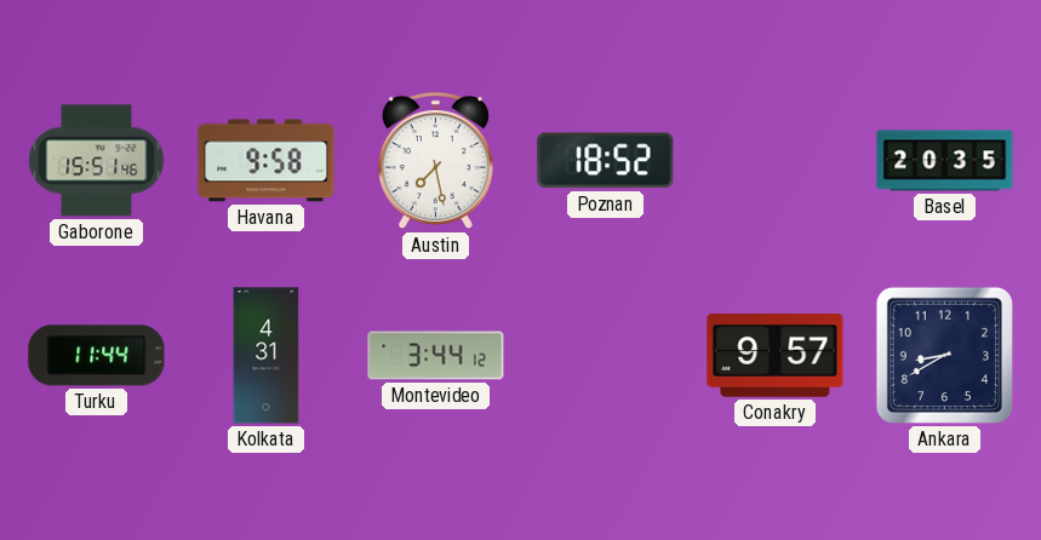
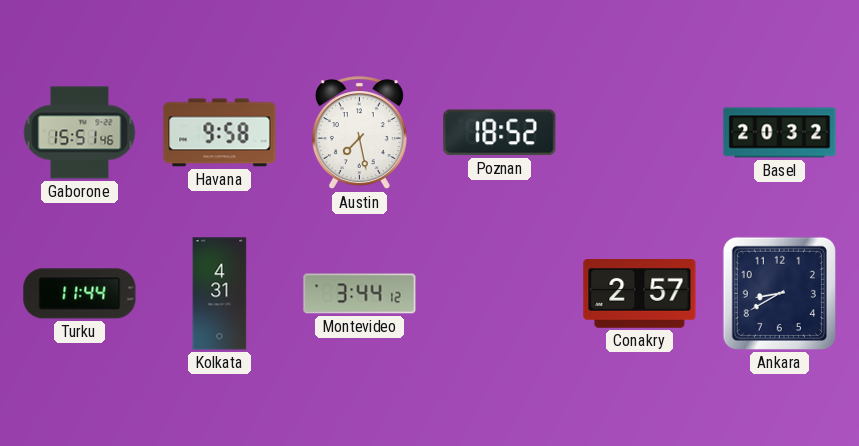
Basel: 20:35 -> 20:32
Conakry: 9:57 -> 2:57
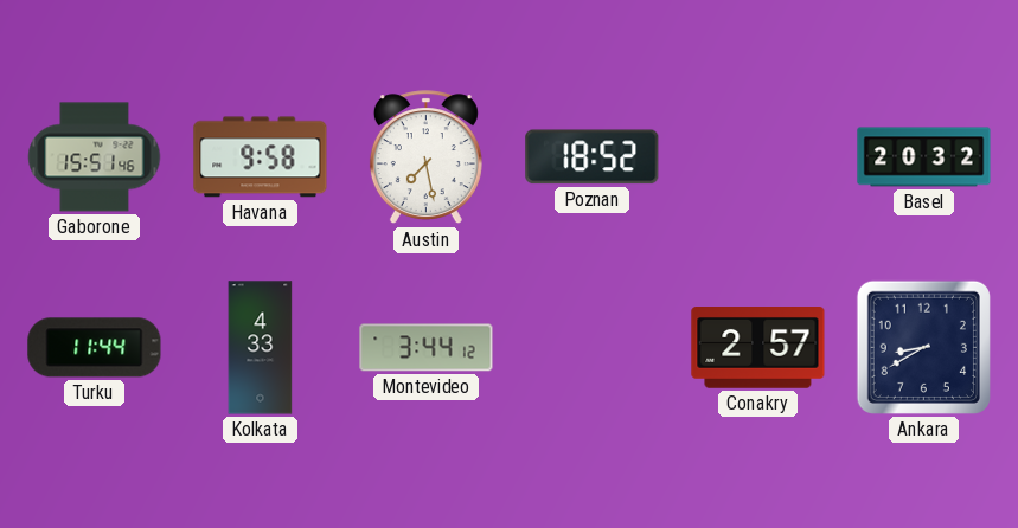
Kolkata: 4:31 -> 4:33
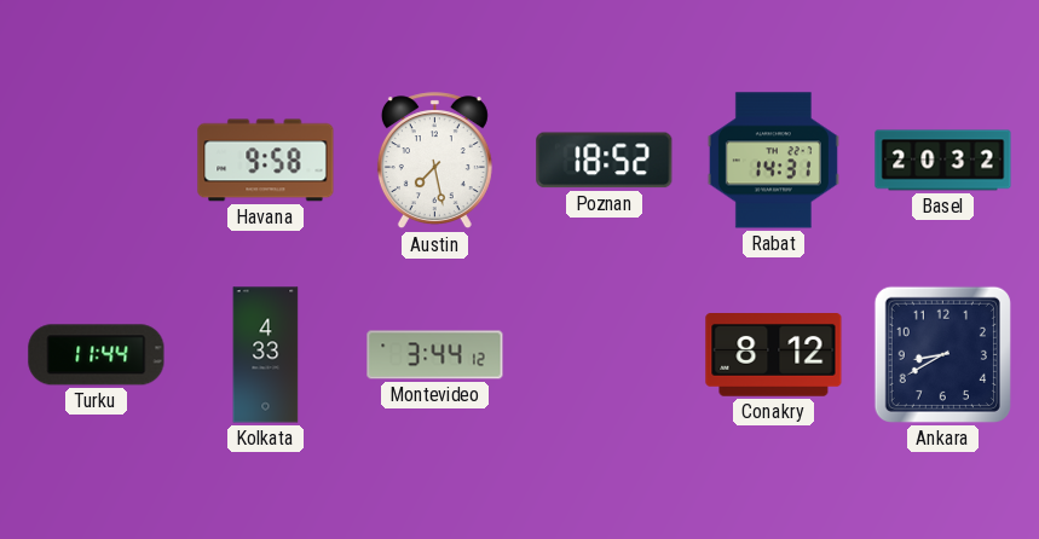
Gaborone: 15:51 -> none
Rabat: none -> 14:31
Conakry: 2:57 -> 8:12
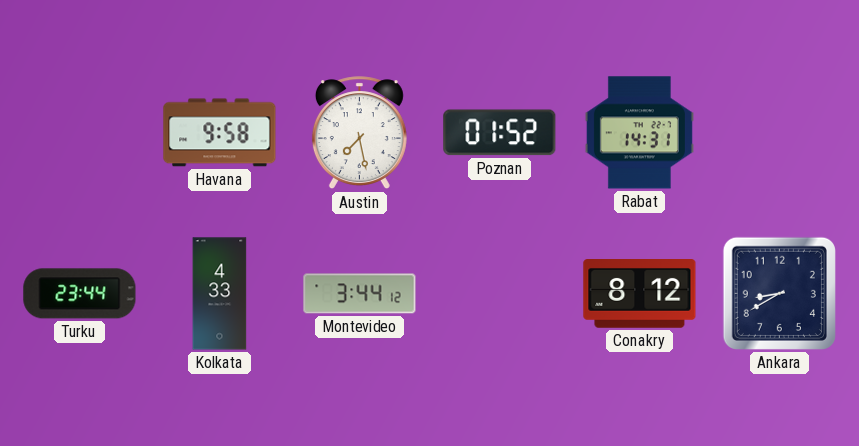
Poznan: 18:52 -> 01:52
Basel: 20:32 -> none
Turku: 11:44 -> 23:44
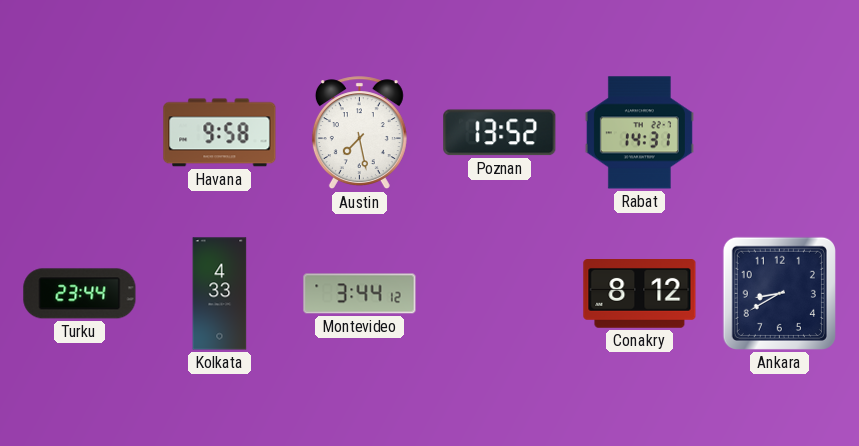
Poznan: 01:52 -> 13:52
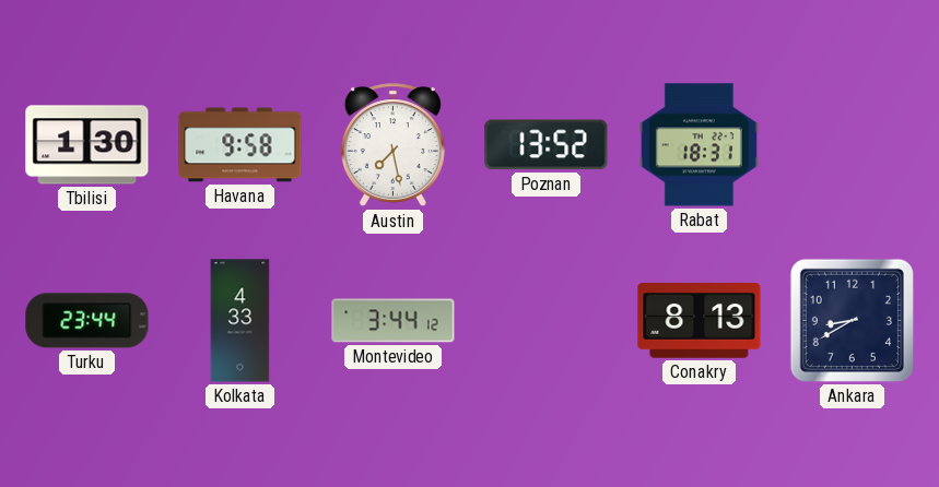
Tbilisi: none -> 1:30
Rabat: 14:31 -> 18:31
Conakry: 8:12 -> 8:13
